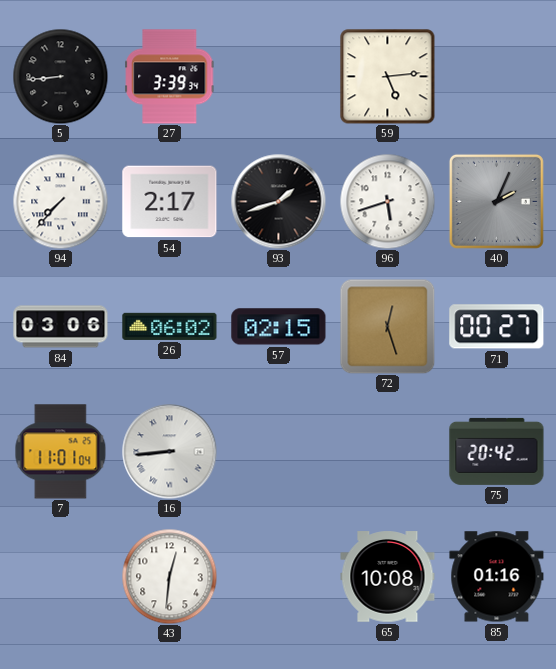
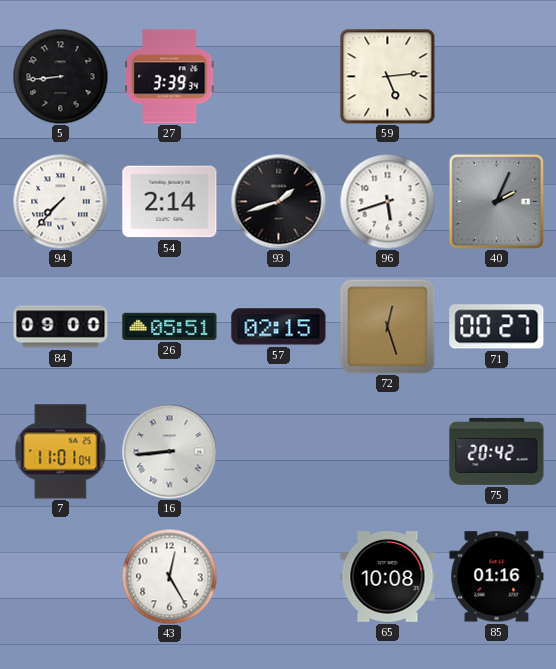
54: 2:17 -> 2:14
84: 03:06 -> 09:00
26: 06:02 -> 05:51
43: 12:31 -> 12:25
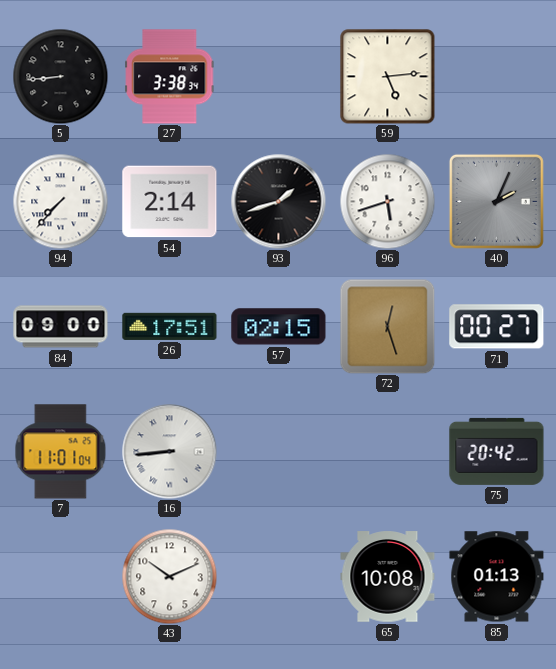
27: 3:39 -> 3:38
26: 05:51 -> 17:51
43: 12:25 -> 10:11
85: 01:16 -> 01:13
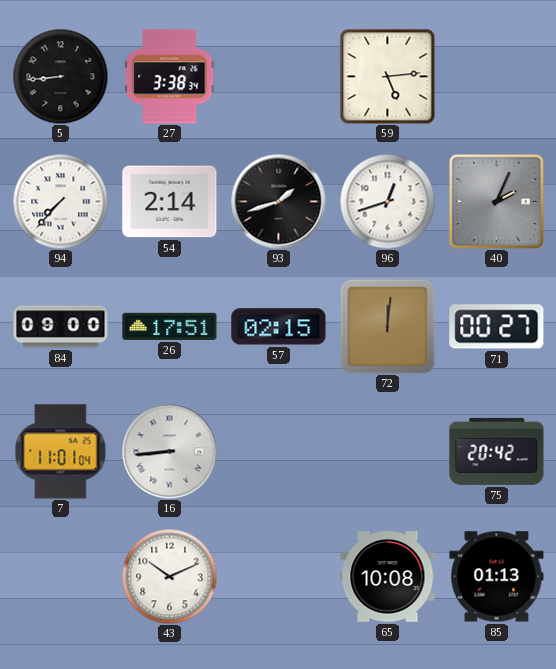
96: 5:42 -> 12:42
72: 12:27 -> 12:01
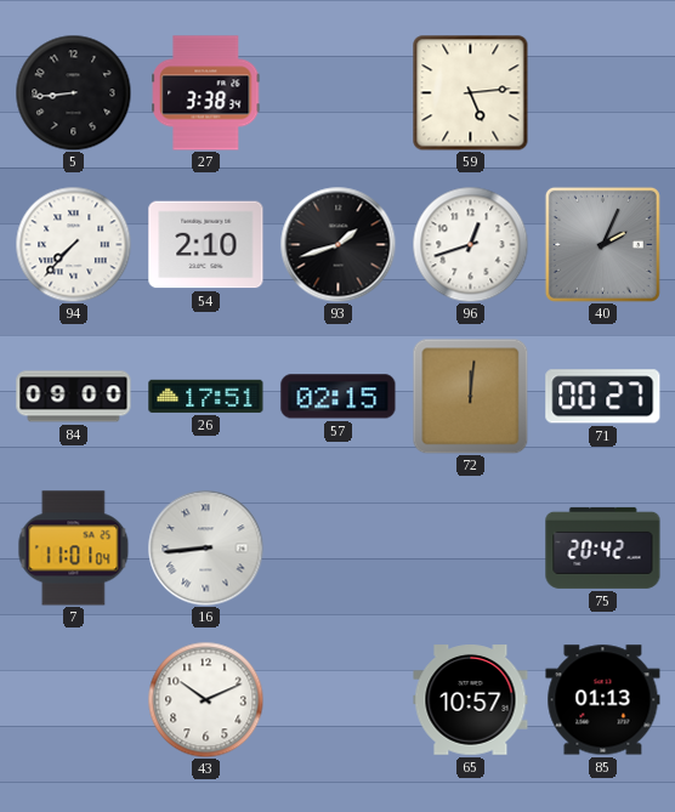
54: 2:14 -> 2:10
65: 10:08 -> 10:57
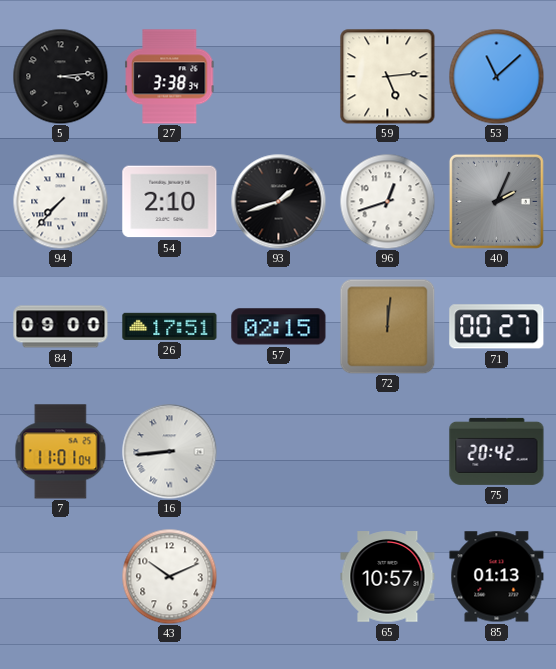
5: 8:44 -> 3:14
53: none -> 11:08
